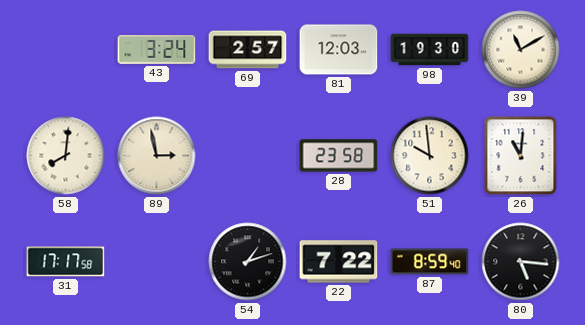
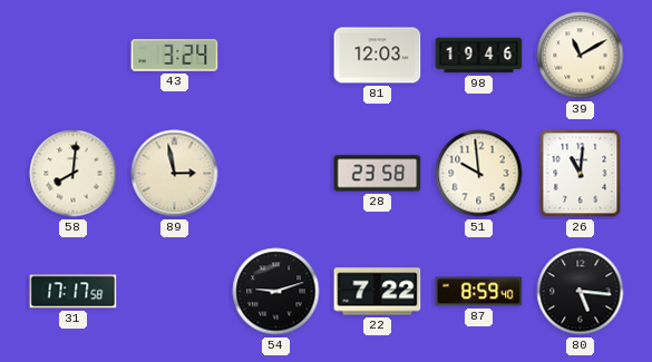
69: 2:57 -> none
98: 19:30 -> 19:46
54: 1:12 -> 9:12
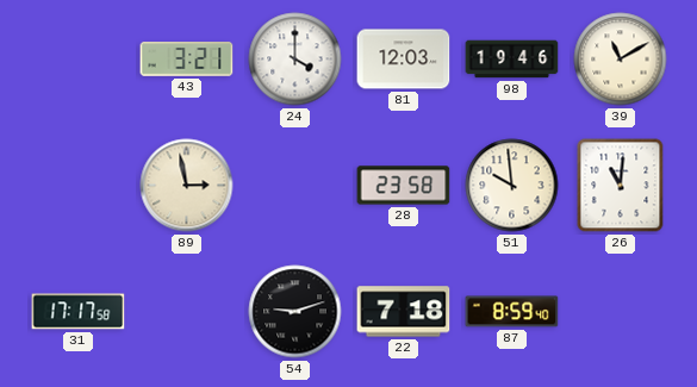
43: 3:24 -> 3:21
24: none -> 4:00
58: 8:01 -> none
22: 7:22 -> 7:18
80: 5:16 -> none
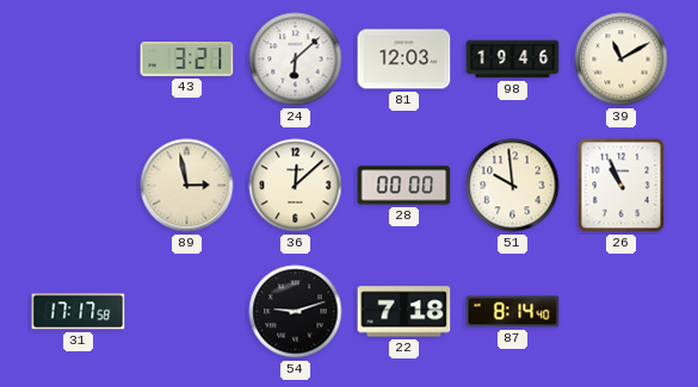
24: 4:00 -> 6:08
36: none -> 12:08
28: 23:58 -> 00:00
26: 11:01 -> 10:56
87: 8:59 -> 8:14
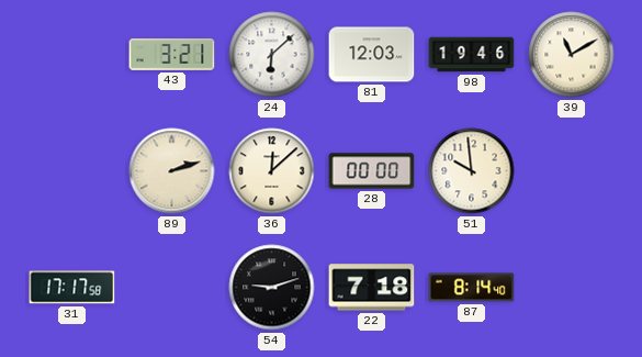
89: 2:58 -> 2:12
26: 10:56 -> none
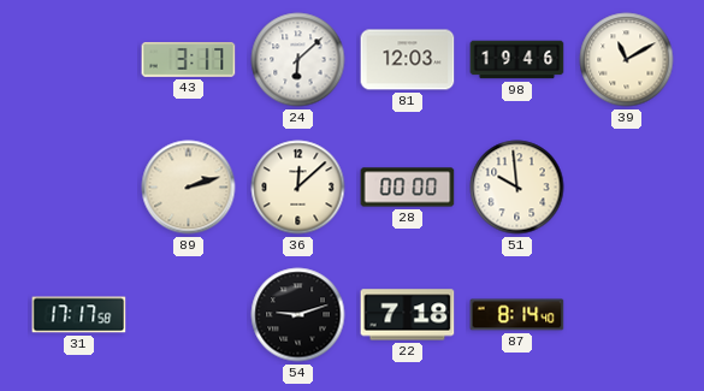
43: 3:21 -> 3:17
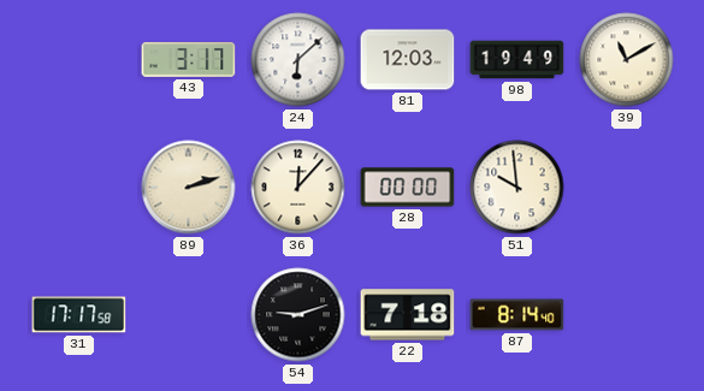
98: 19:46 -> 19:49
36: 12:08 -> 12:07
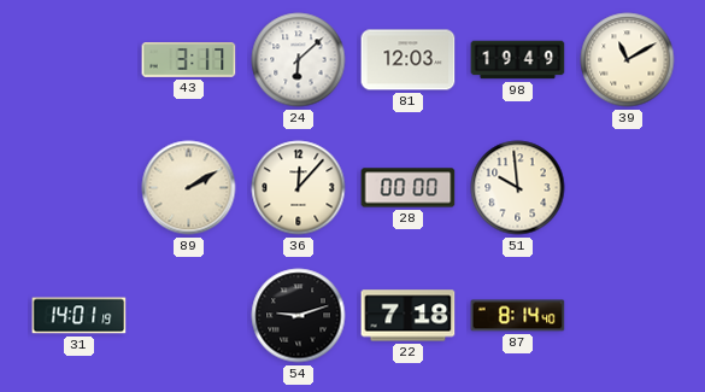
89: 2:12 -> 2:10
31: 17:17 -> 14:01
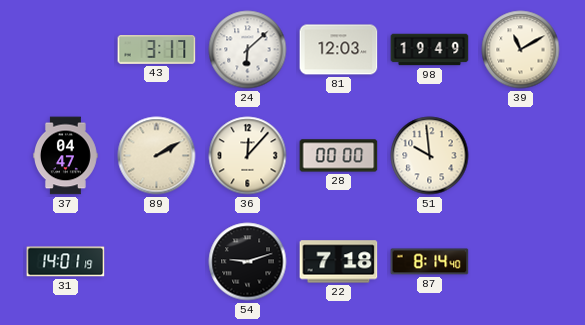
37: none -> 04:47
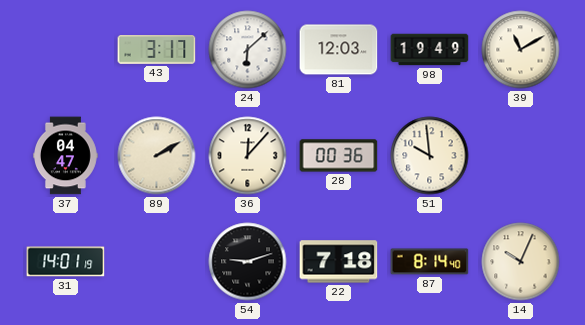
28: 00:00 -> 00:36
14: none -> 10:04
